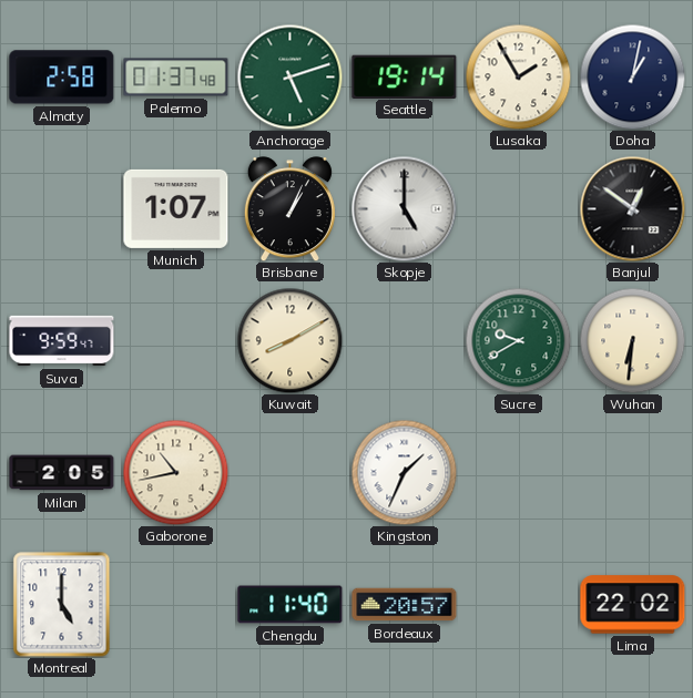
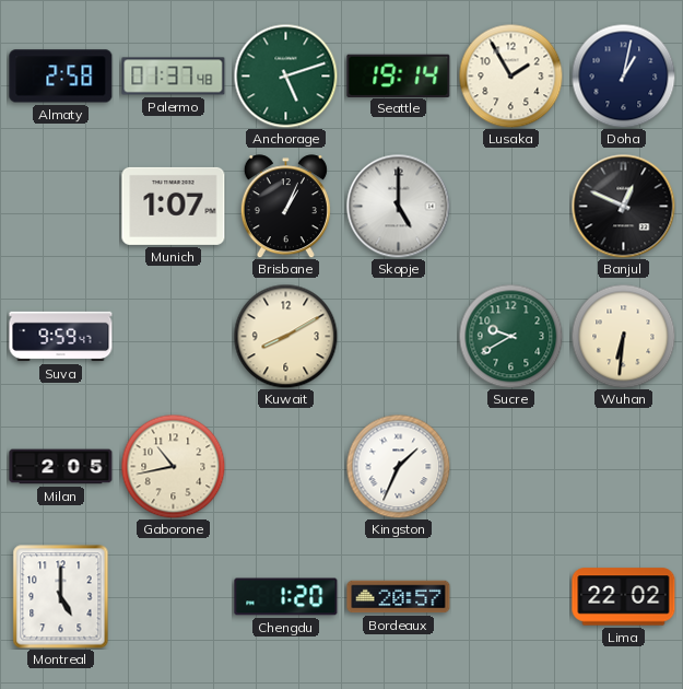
Banjul: 12:51 -> 12:49
Chengdu: 11:40 -> 1:20
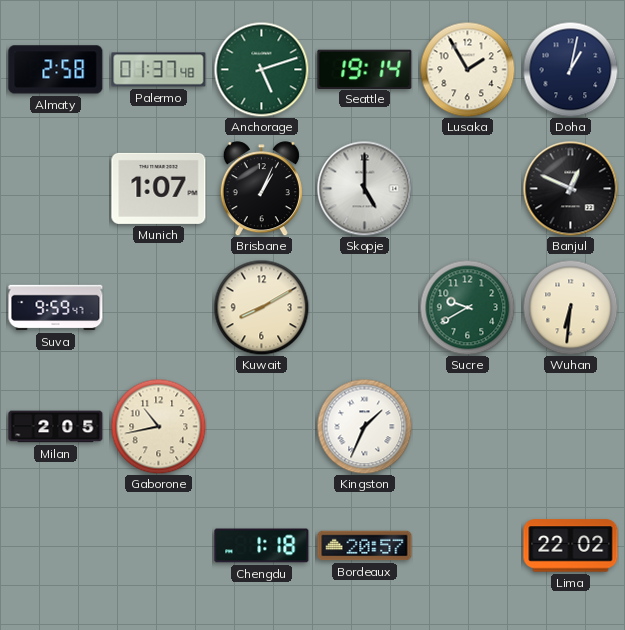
Montreal: 5:00 -> none
Chengdu: 1:20 -> 1:18
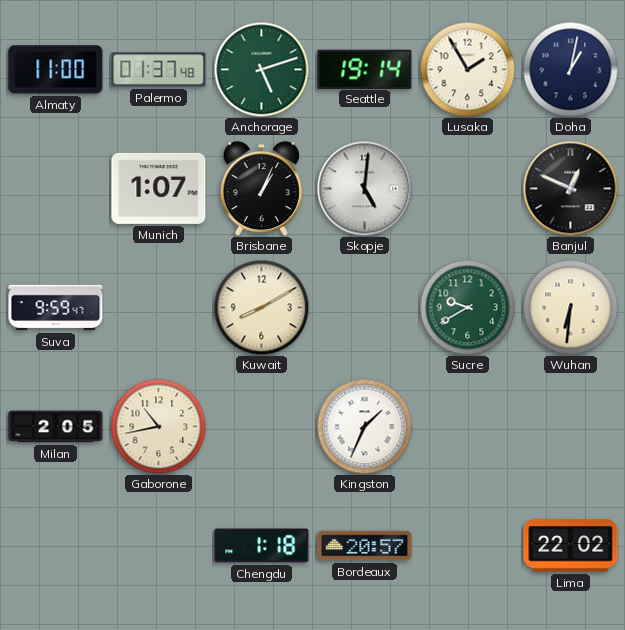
Almaty: 2:58 -> 11:00
Skopje: 5:00 -> 5:01
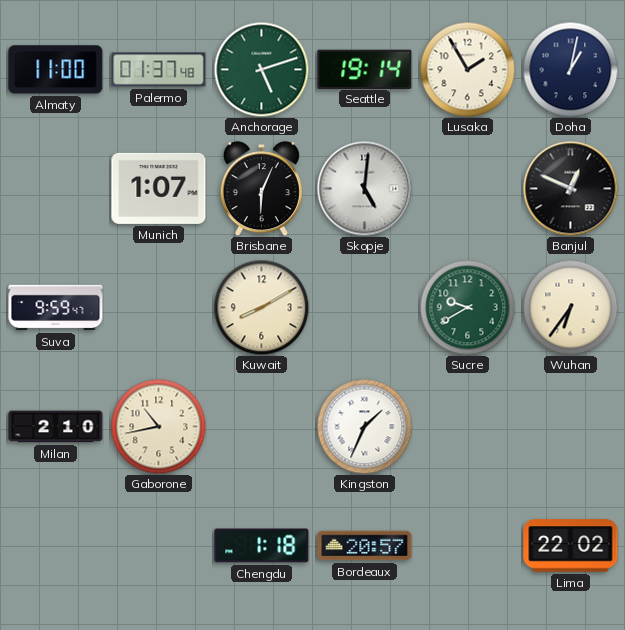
Brisbane: 1:04 -> 6:04
Wuhan: 6:31 -> 6:36
Milan: 2:05 -> 2:10
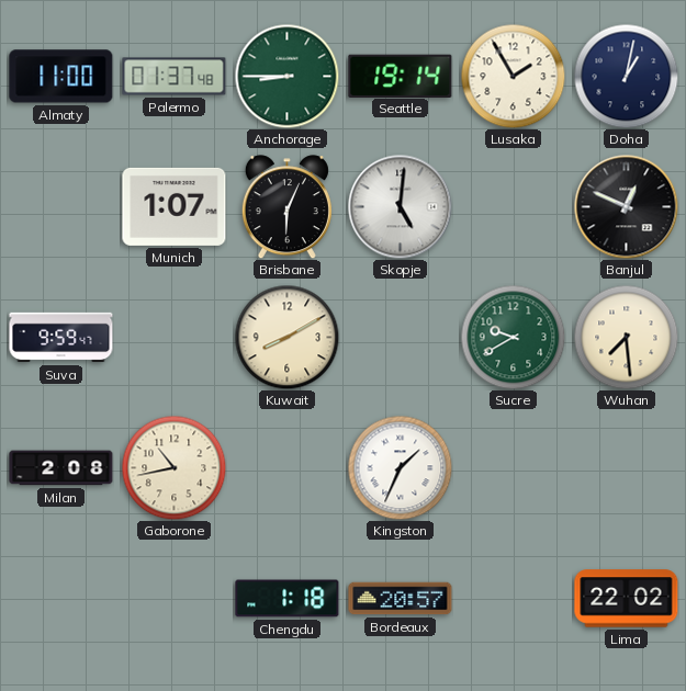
Anchorage: 5:12 -> 8:45
Wuhan: 6:36 -> 7:29
Milan: 2:10 -> 2:08
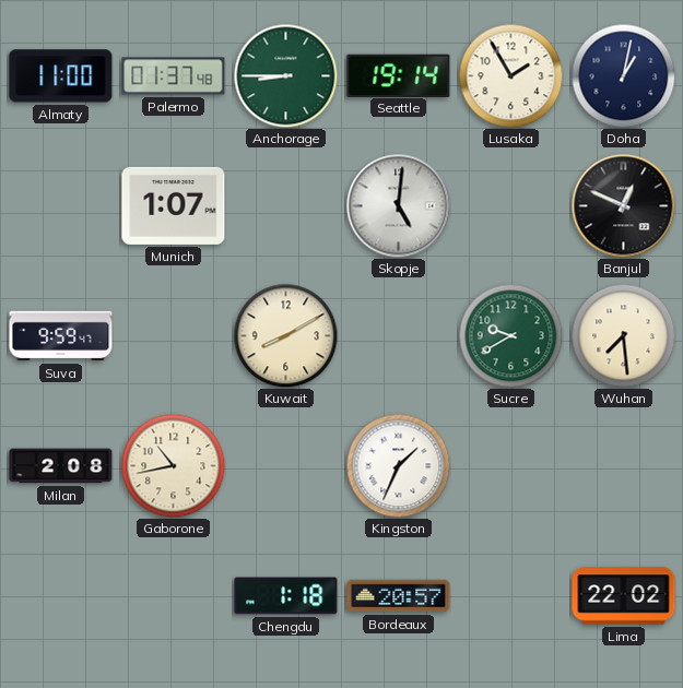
Brisbane: 6:04 -> none
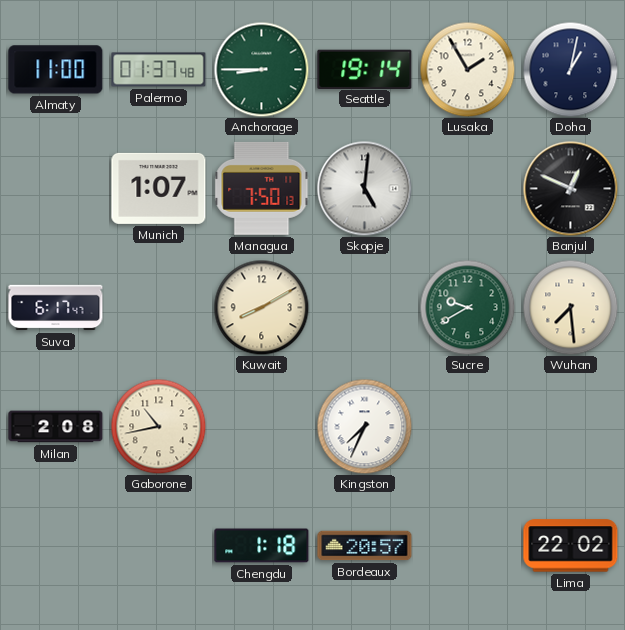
Managua: none -> 7:50
Suva: 9:59 -> 6:17
Kingston: 1:34 -> 7:34
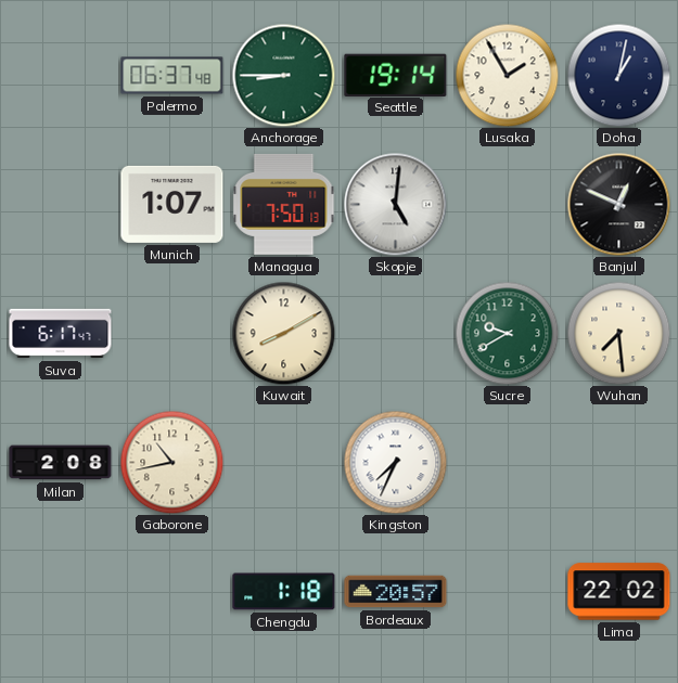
Almaty: 11:00 -> none
Palermo: 01:37 -> 06:37
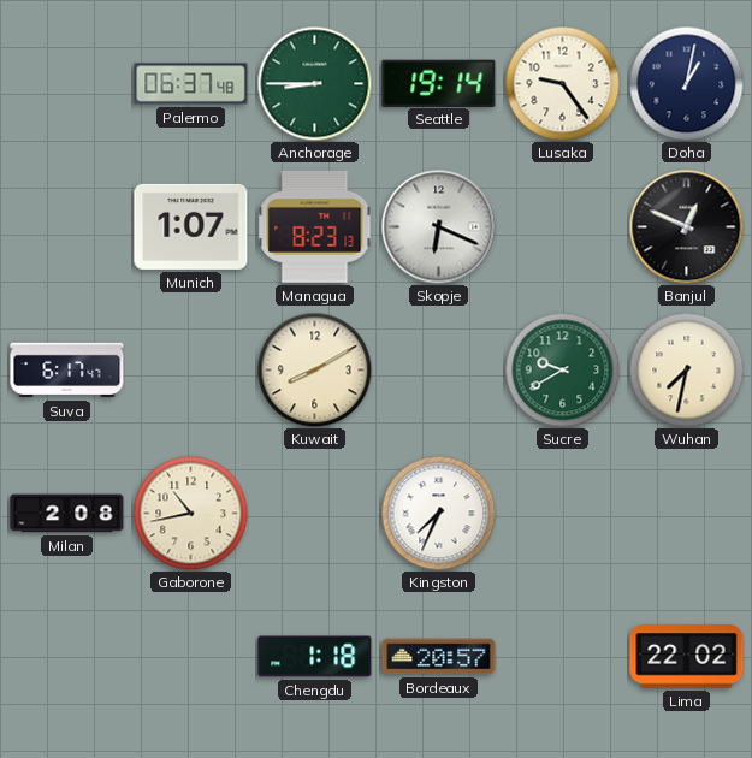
Lusaka: 1:55 -> 9:24
Managua: 7:50 -> 8:23
Skopje: 5:01 -> 6:19
Wuhan: 7:29 -> 7:32
